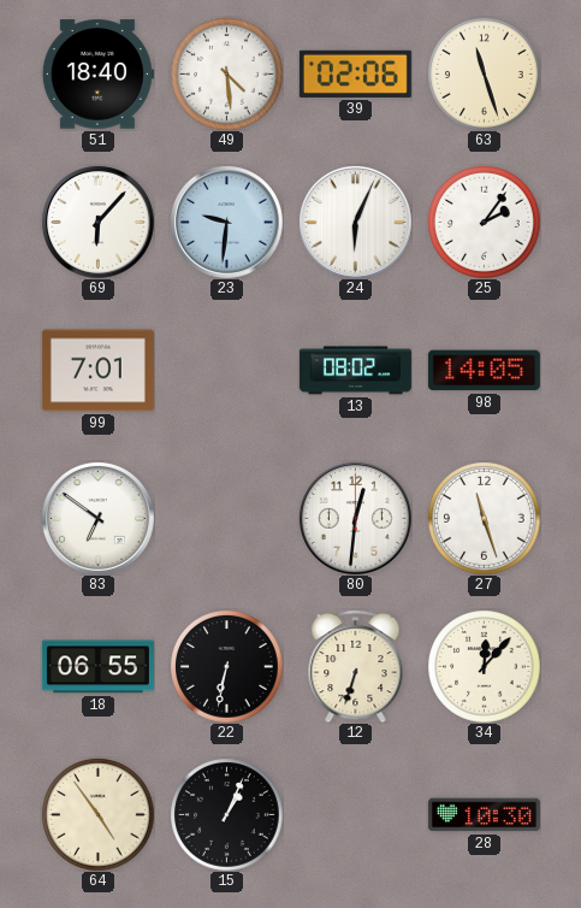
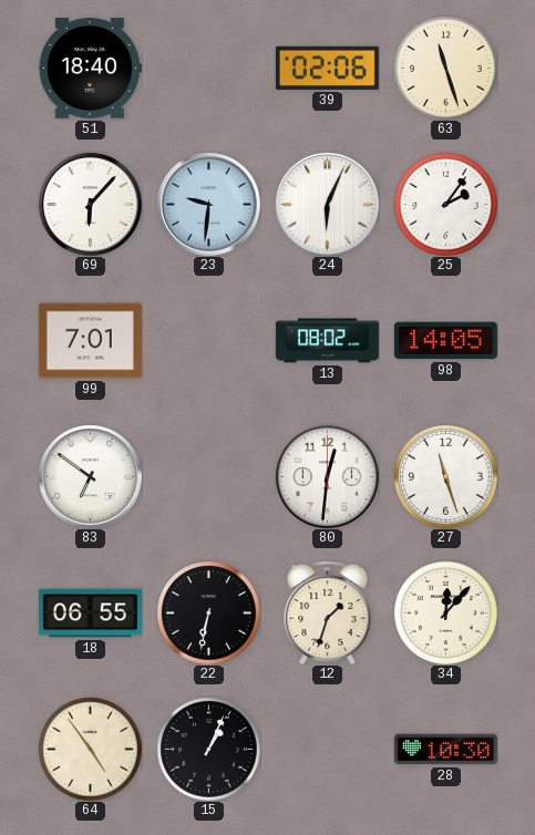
49: 4:29 -> none
12: 6:33 -> 1:33
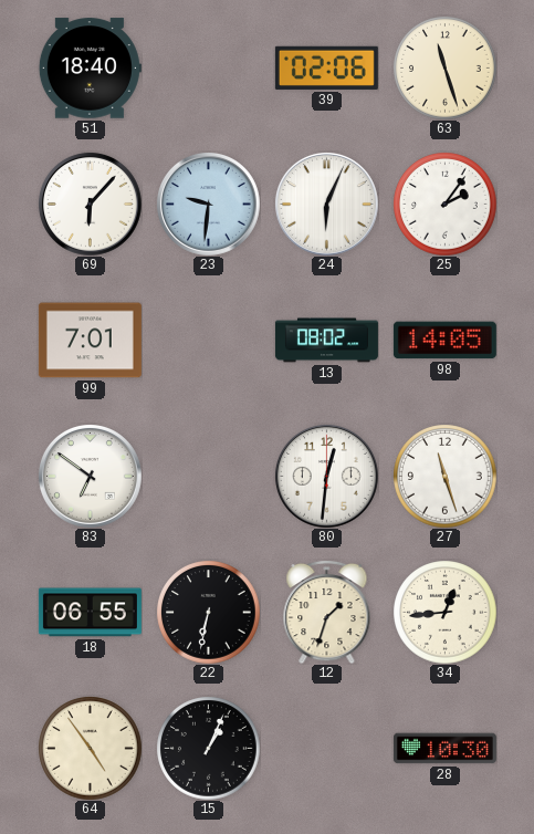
34: 12:07 -> 12:44
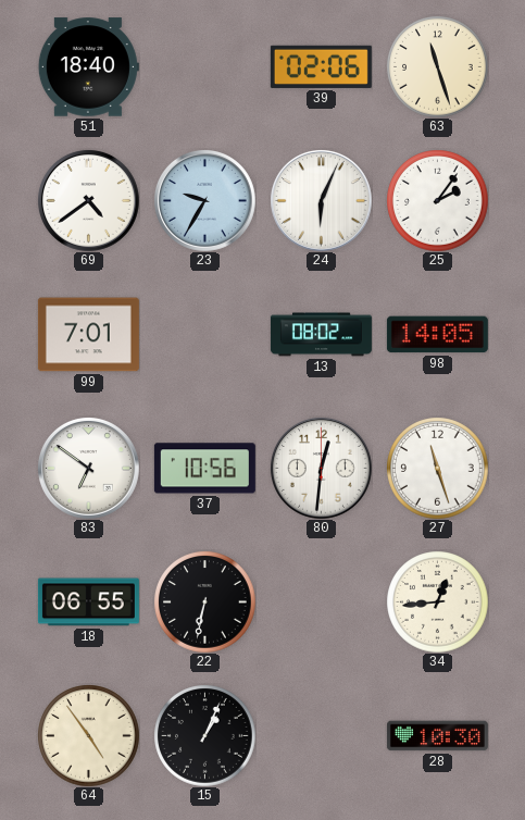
69: 6:07 -> 4:39
23: 9:31 -> 9:35
37: none -> 10:56
12: 1:33 -> none
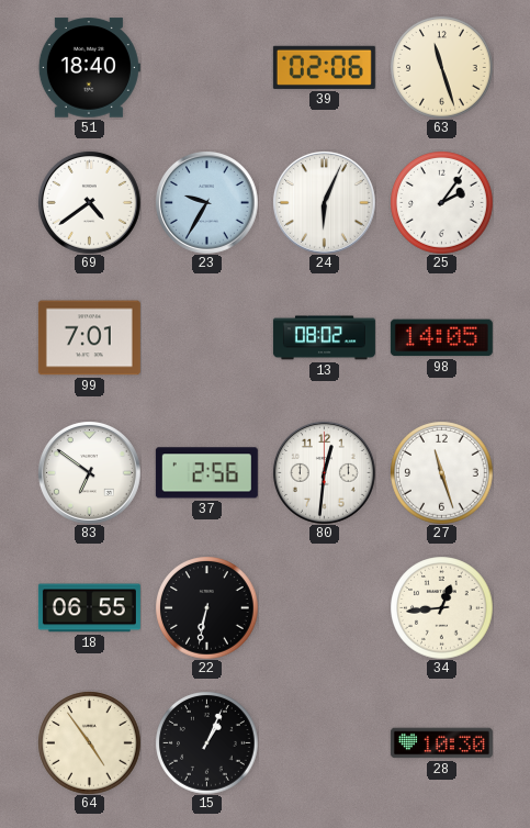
37: 10:56 -> 2:56
